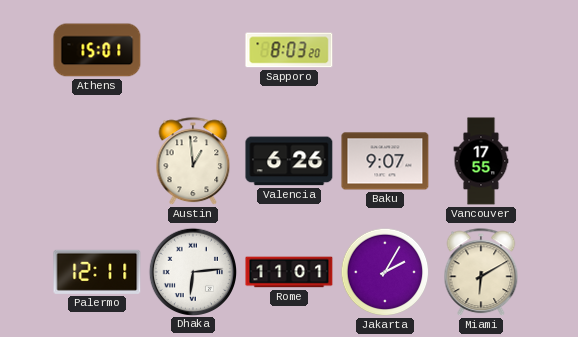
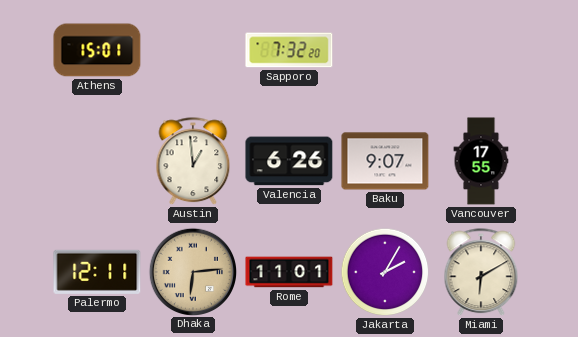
Sapporo: 8:03 -> 7:32
Dhaka dial: white -> champagne
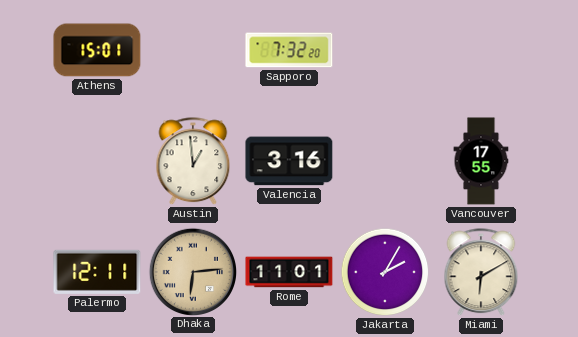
Valencia: 6:26 -> 3:16
Baku: 9:07 -> none
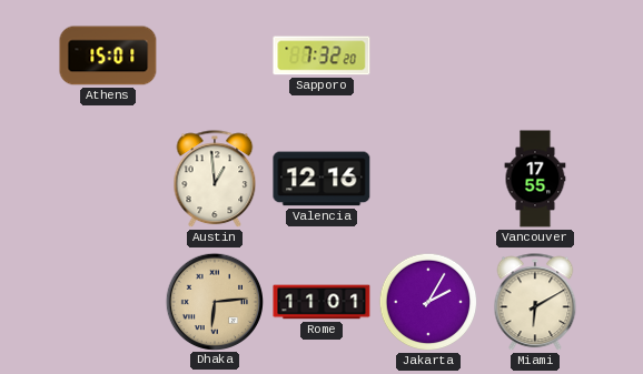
Valencia: 3:16 -> 12:16
Palermo: 12:11 -> none
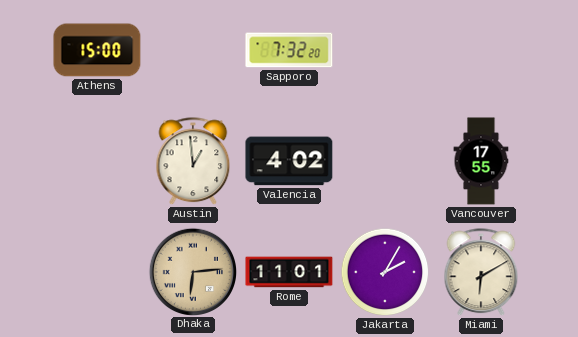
Athens: 15:01 -> 15:00
Valencia: 12:16 -> 4:02
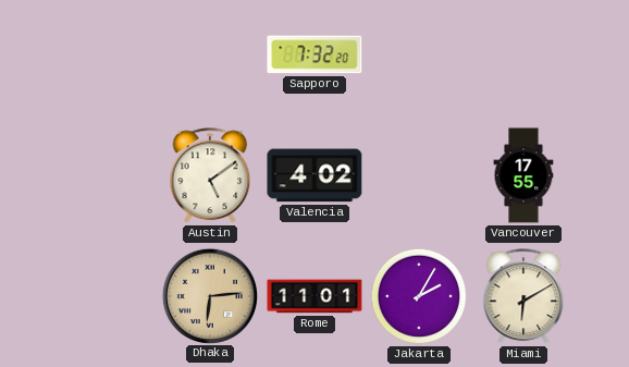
Athens: 15:00 -> none
Austin: 12:59 -> 5:09
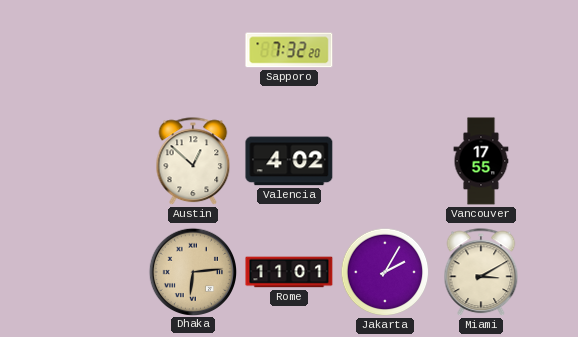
Austin: 5:09 -> 12:52
Miami: 6:10 -> 3:10
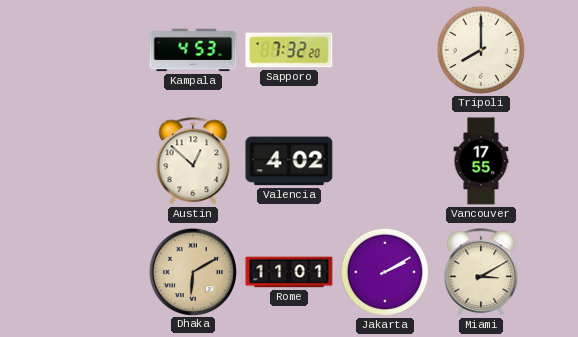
Kampala: none -> 4:53
Tripoli: none -> 8:00
Dhaka: 6:14 -> 6:10
Jakarta: 2:05 -> 2:10
